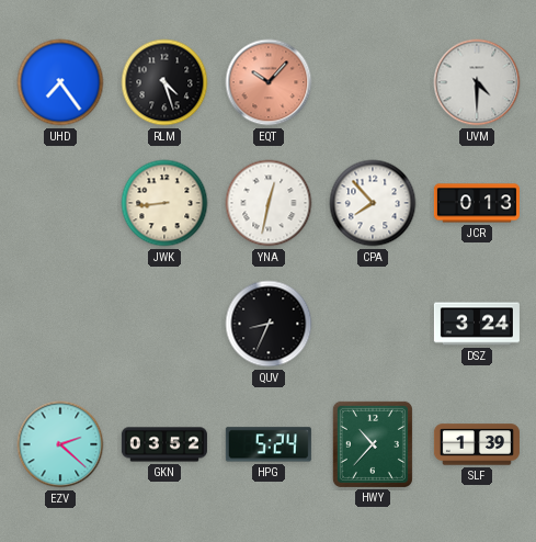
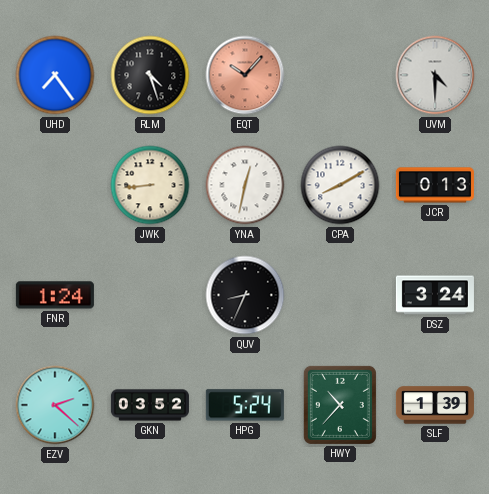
CPA: 7:53 -> 8:10
FNR: none -> 1:24
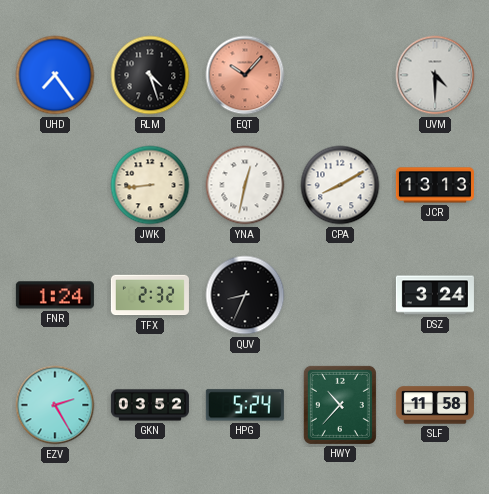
JCR: 0:13 -> 13:13
TFX: none -> 2:32
EZV: 2:22 -> 2:25
SLF: 1:39 -> 11:58
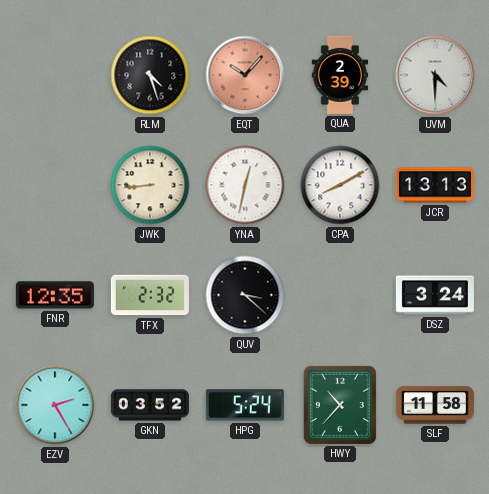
UHD: 7:24 -> none
QUA: none -> 2:39
FNR: 1:24 -> 12:35
QUV: 8:34 -> 3:22
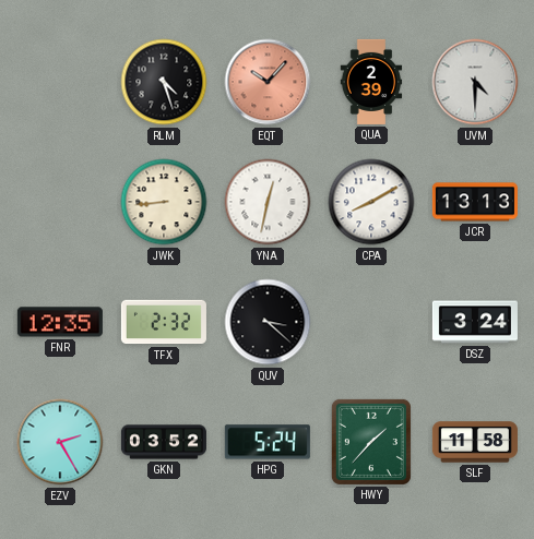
HWY: 10:37 -> 1:37
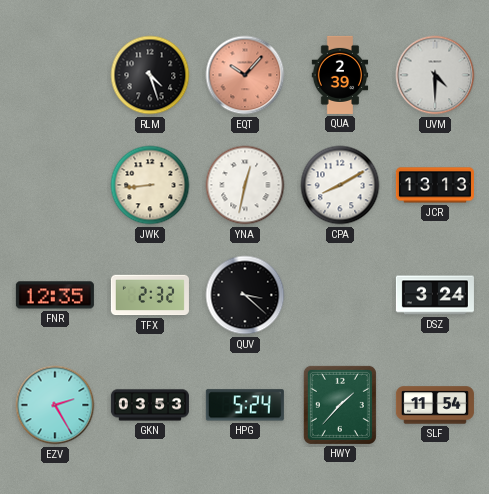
GKN: 03:52 -> 03:53
SLF: 11:58 -> 11:54
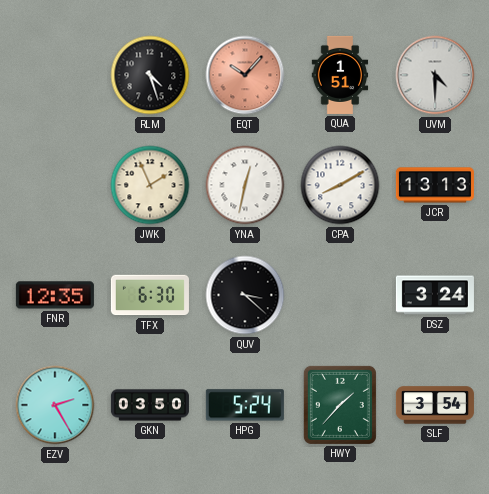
QUA: 2:39 -> 1:51
JWK: 8:44 -> 1:56
TFX: 2:32 -> 6:30
GKN: 03:53 -> 03:50
SLF: 11:54 -> 3:54
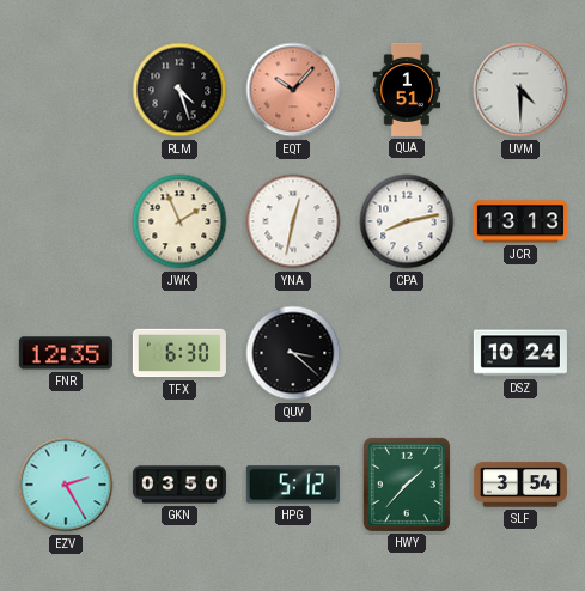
CPA: 8:10 -> 8:13
DSZ: 3:24 -> 10:24
HPG: 5:24 -> 5:12
